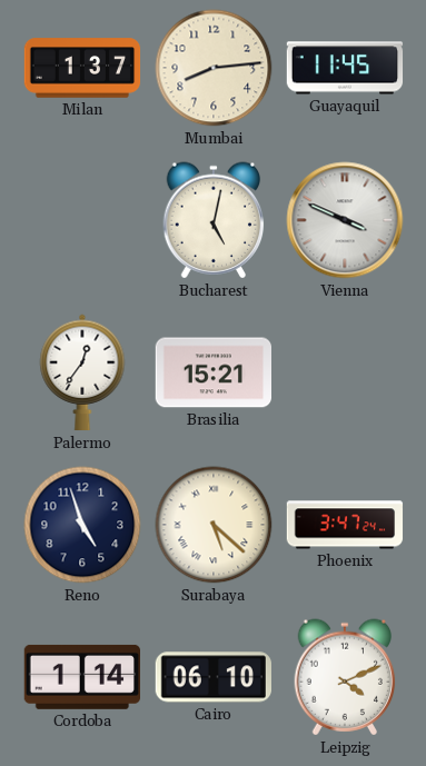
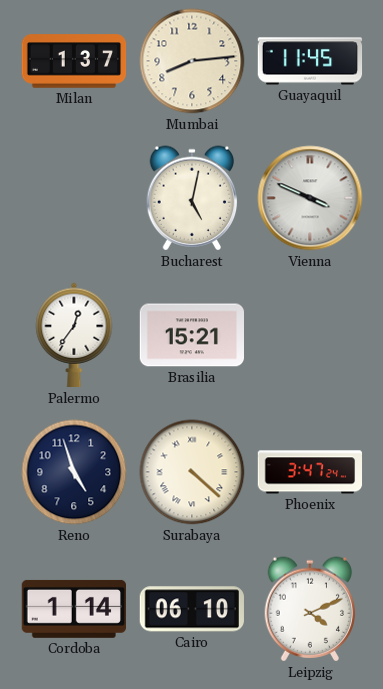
Surabaya: 5:22 -> 4:22
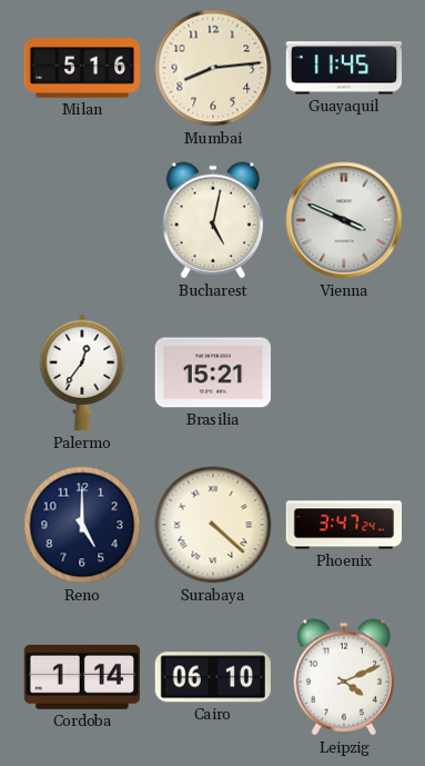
Milan: 1:37 -> 5:16
Reno: 4:57 -> 5:00
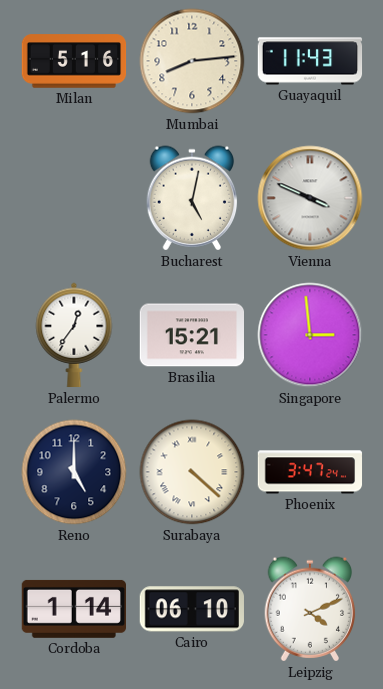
Guayaquil: 11:45 -> 11:43
Singapore: none -> 2:59
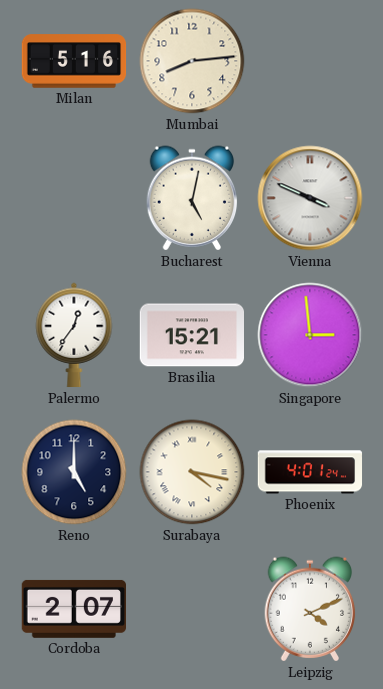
Guayaquil: 11:43 -> none
Surabaya: 4:22 -> 4:17
Phoenix: 3:47 -> 4:01
Cordoba: 1:14 -> 2:07
Cairo: 06:10 -> none
